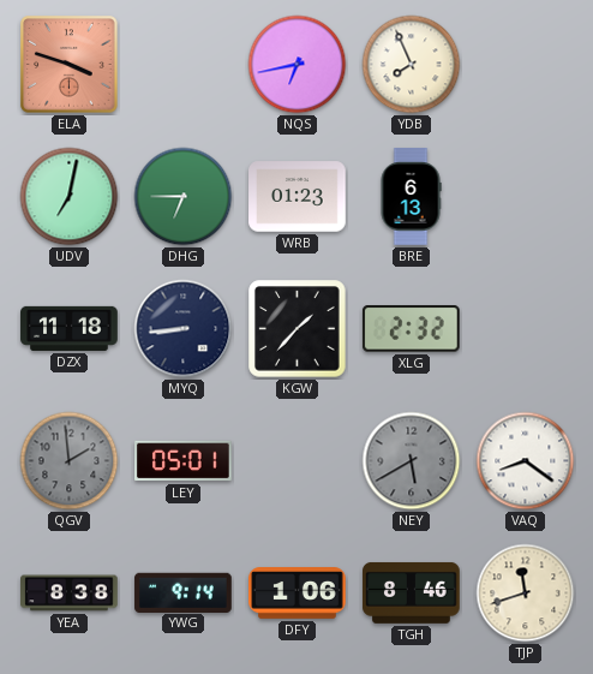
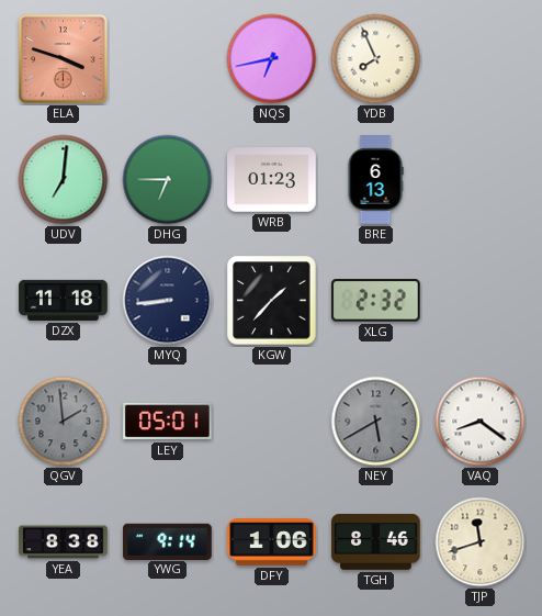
UDV: 7:02 -> 7:01
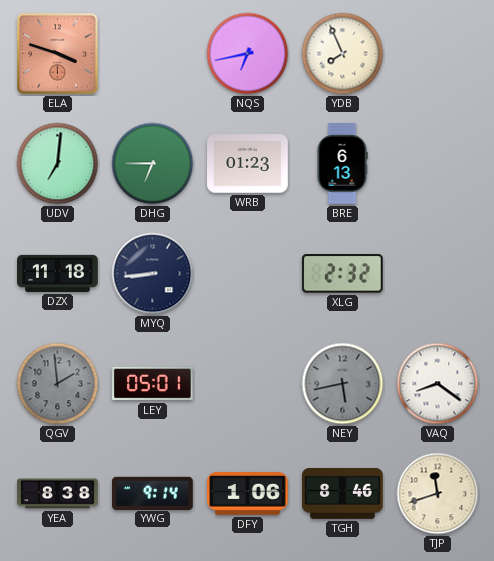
KGW: 1:37 -> none
NEY: 5:40 -> 5:43
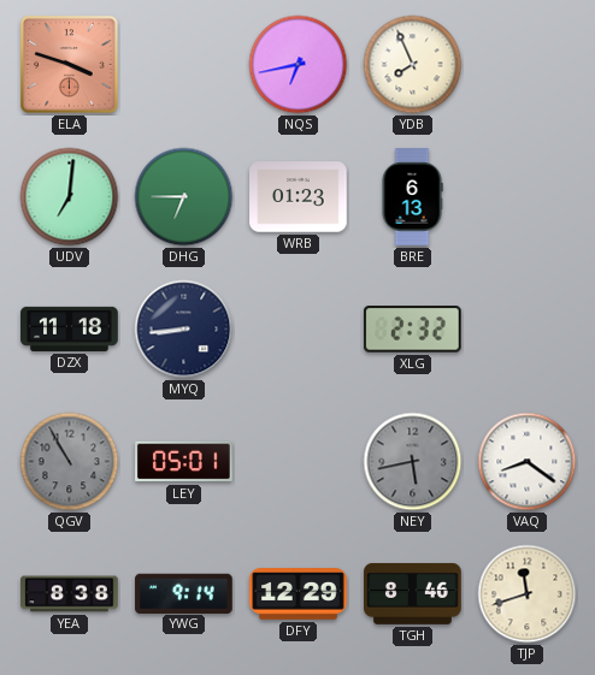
QGV: 1:59 -> 10:55
DFY: 1:06 -> 12:29
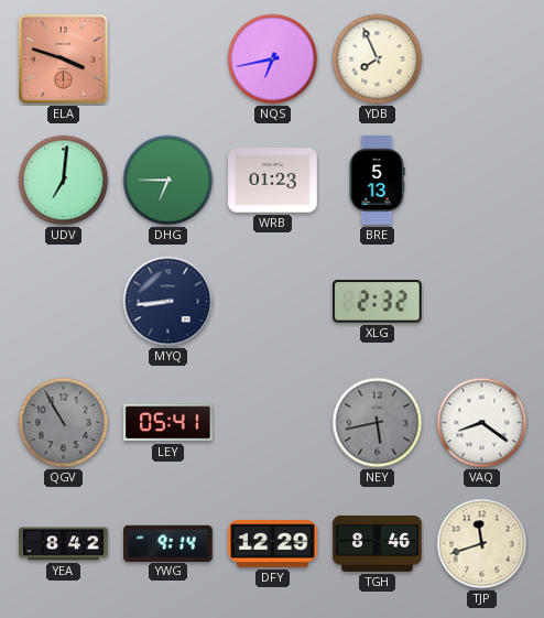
BRE: 6:13 -> 5:13
DZX: 11:18 -> none
LEY: 05:01 -> 05:41
YEA: 8:38 -> 8:42
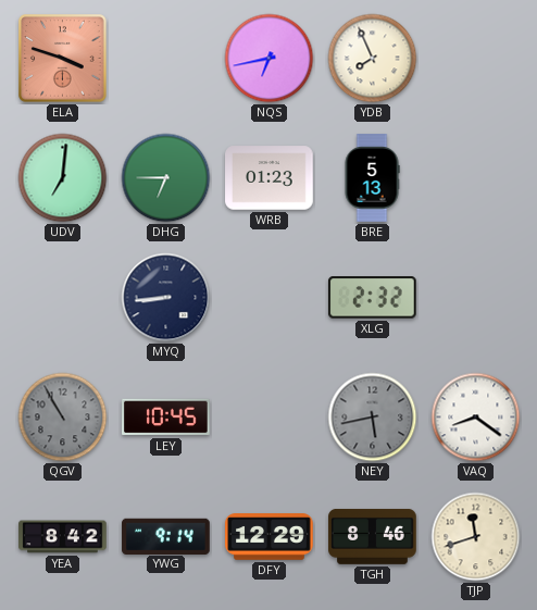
LEY: 05:41 -> 10:45
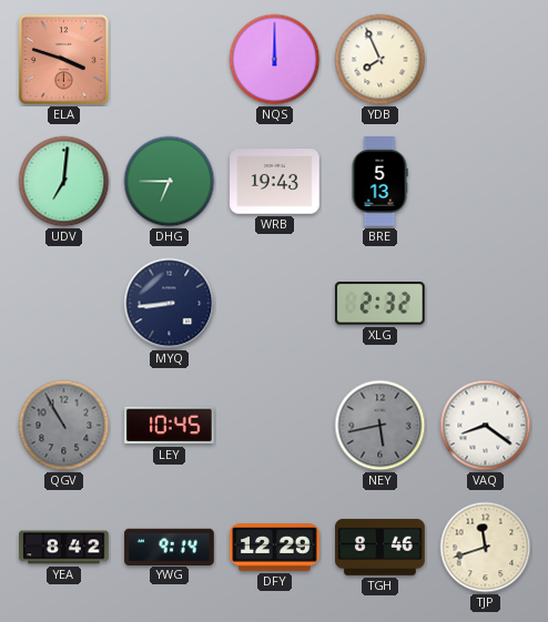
NQS: 6:43 -> 12:00
WRB: 01:23 -> 19:43
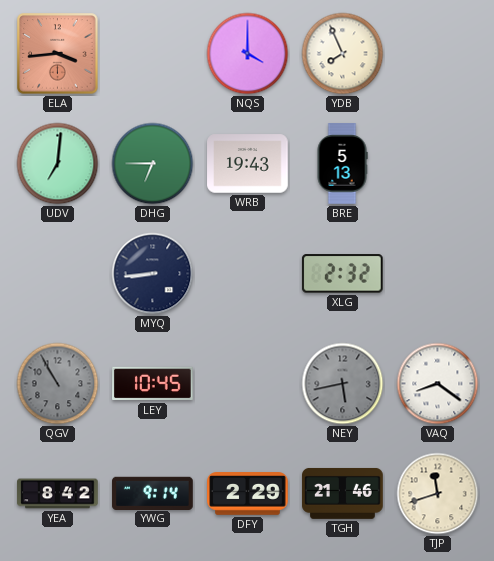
ELA: 3:48 -> 3:44
NQS: 12:00 -> 4:00
DFY: 12:29 -> 2:29
TGH: 8:46 -> 21:46
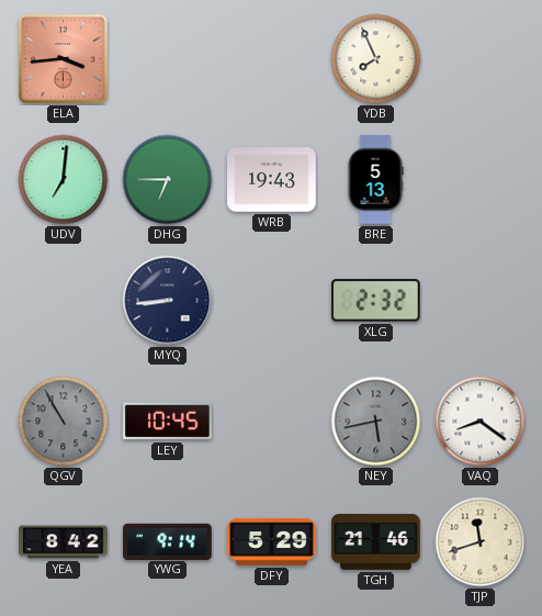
NQS: 4:00 -> none
DFY: 2:29 -> 5:29
